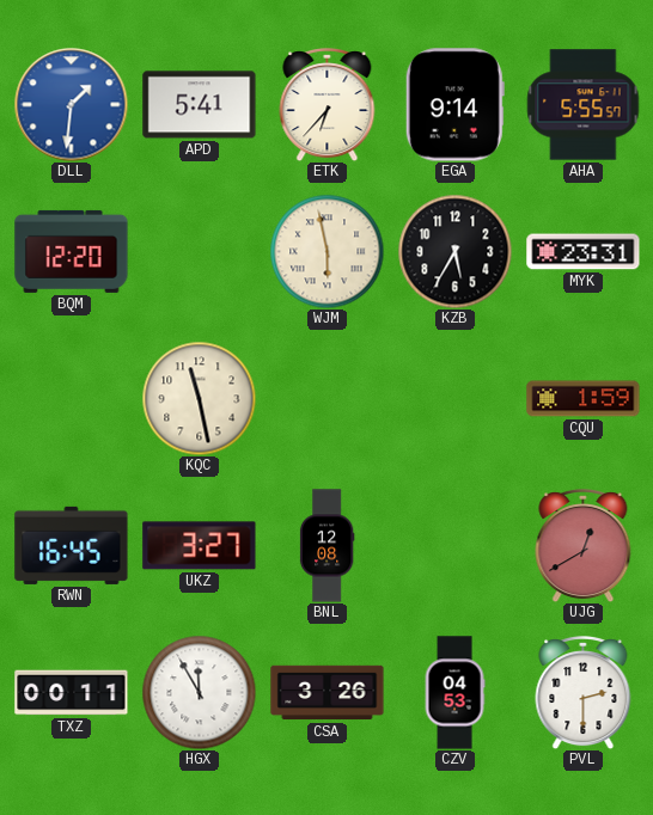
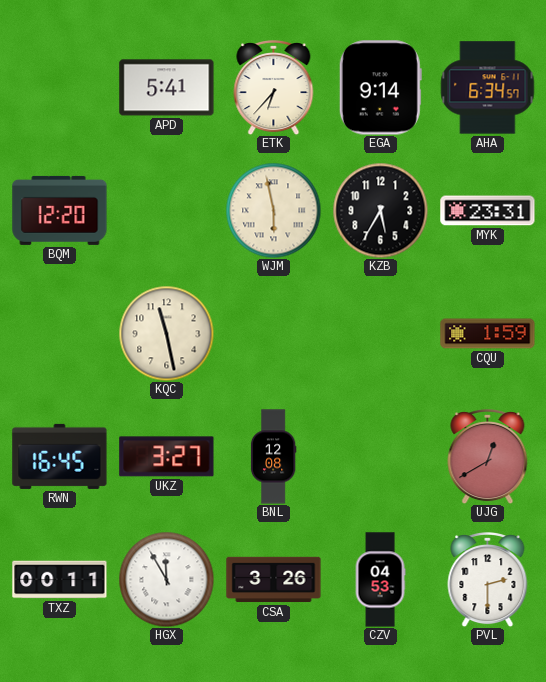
DLL: 1:31 -> none
AHA: 5:55 -> 6:34
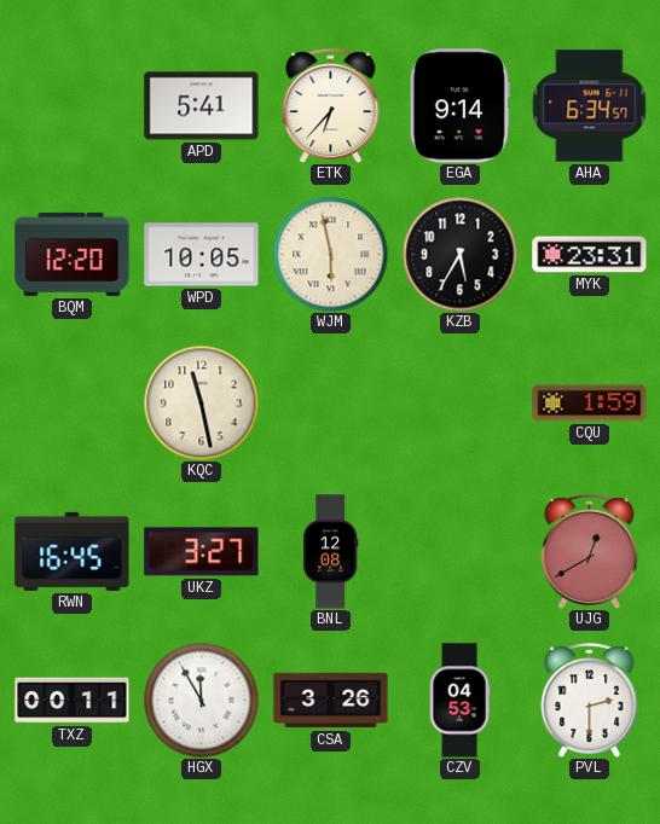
WPD: none -> 10:05
